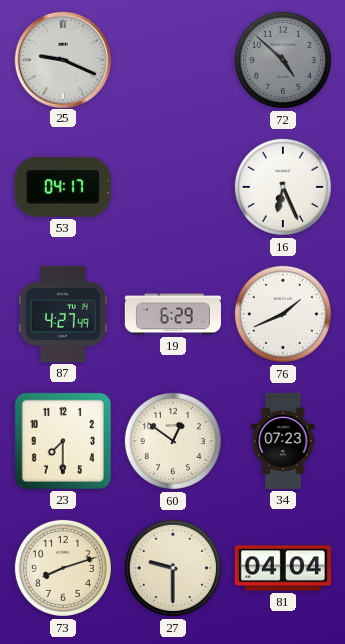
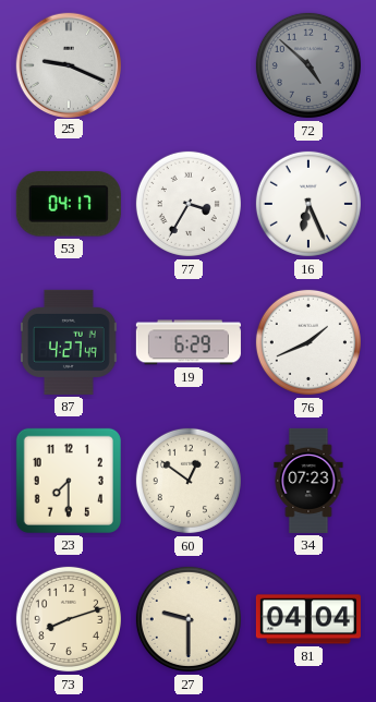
77: none -> 3:35
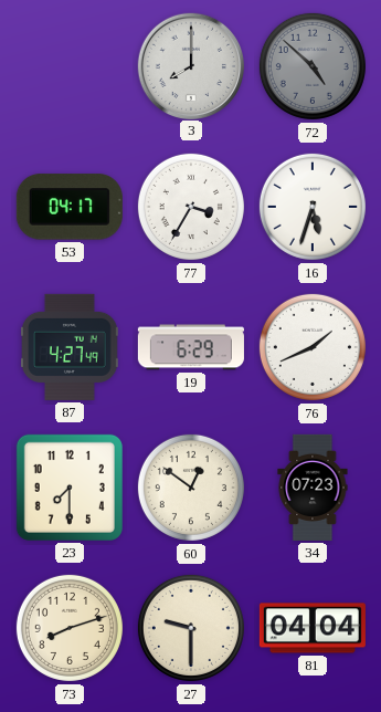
25: 9:19 -> none
3: none -> 8:00
16: 6:26 -> 5:33
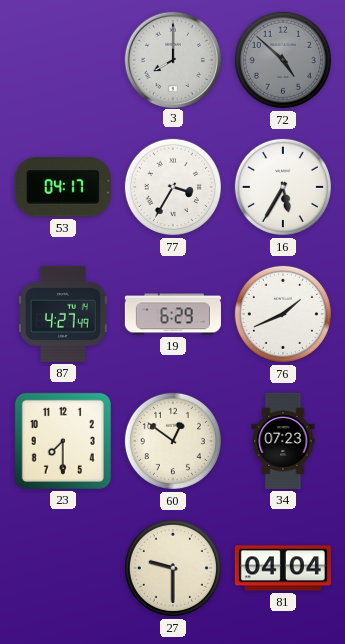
16: 5:33 -> 5:35
73: 8:12 -> none
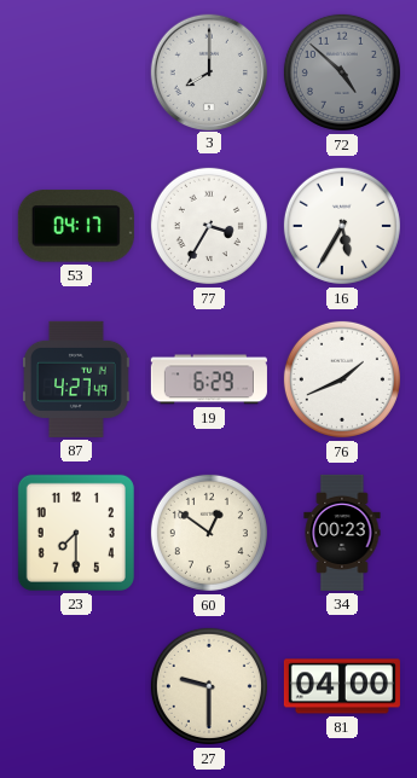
34: 07:23 -> 00:23
81: 04:04 -> 04:00
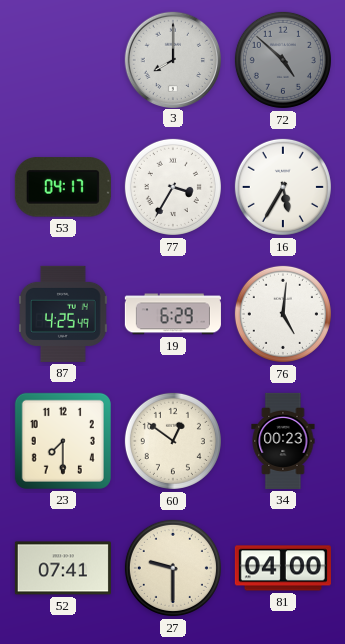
87: 4:27 -> 4:25
76: 1:41 -> 5:01
52: none -> 07:41
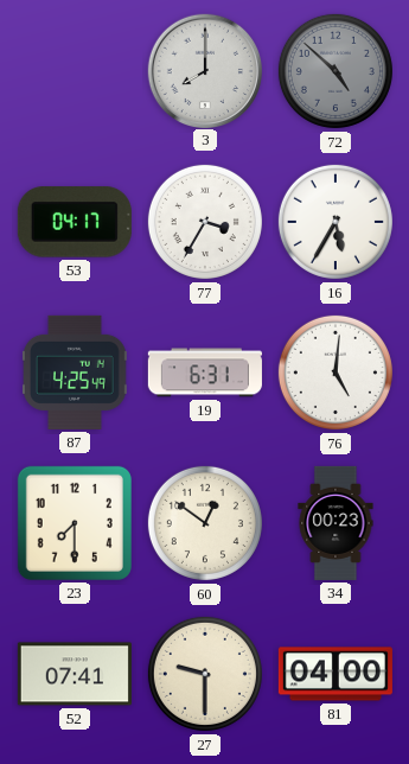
19: 6:29 -> 6:31
